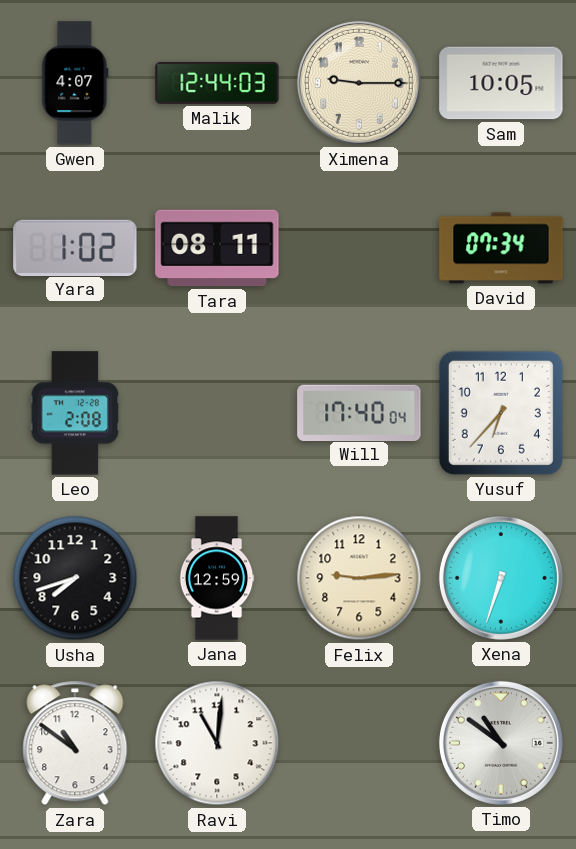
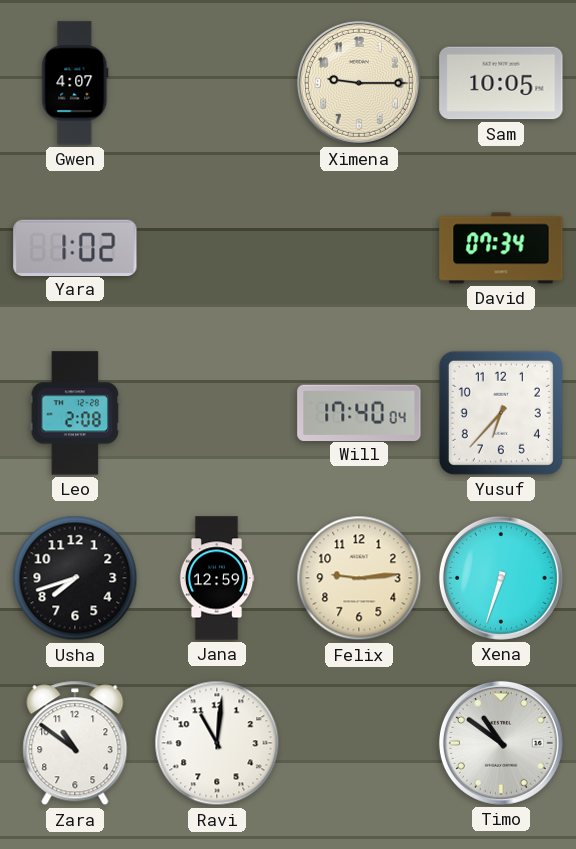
Malik: 12:44 -> none
Tara: 08:11 -> none
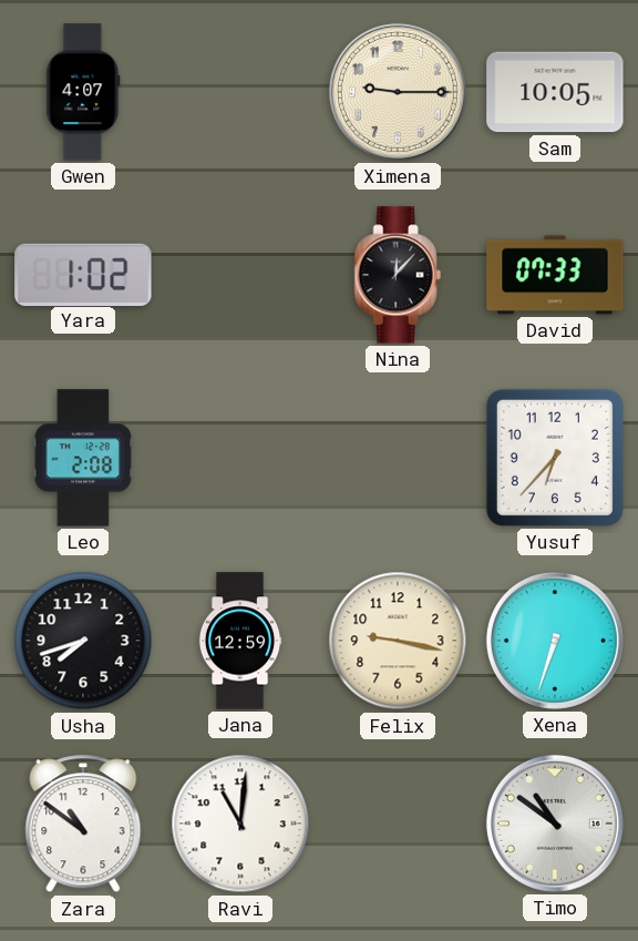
Nina: none -> 12:07
David: 07:34 -> 07:33
Will: 17:40 -> none
Felix: 9:14 -> 9:17
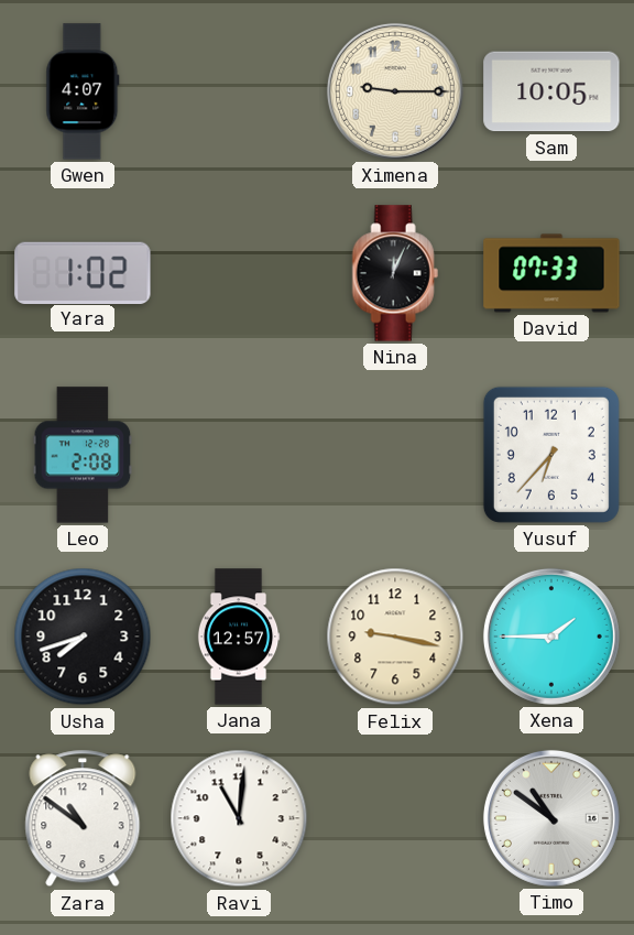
Nina: 12:07 -> 12:04
Jana: 12:59 -> 12:57
Xena: 6:33 -> 1:45
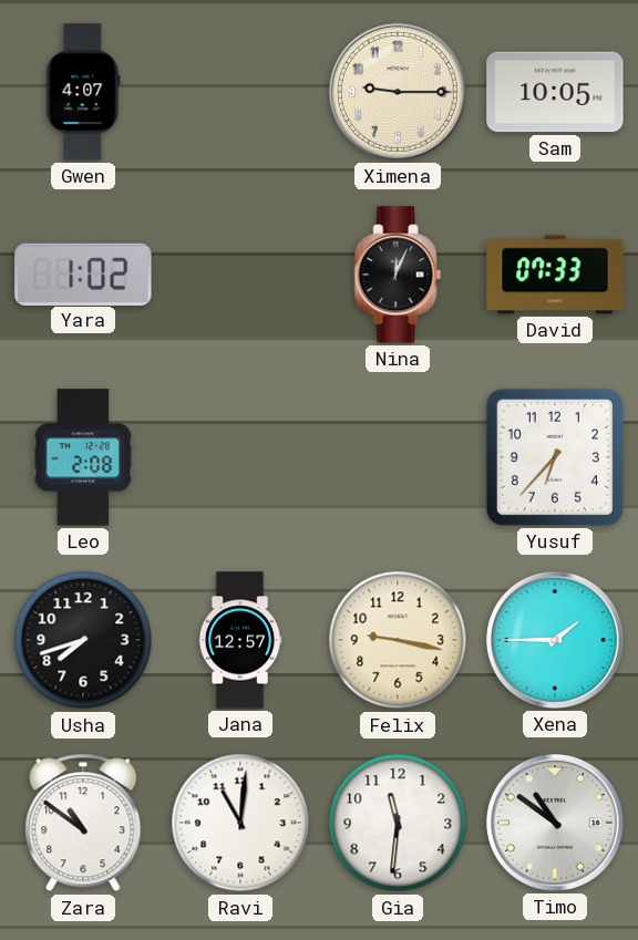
Gia: none -> 11:31
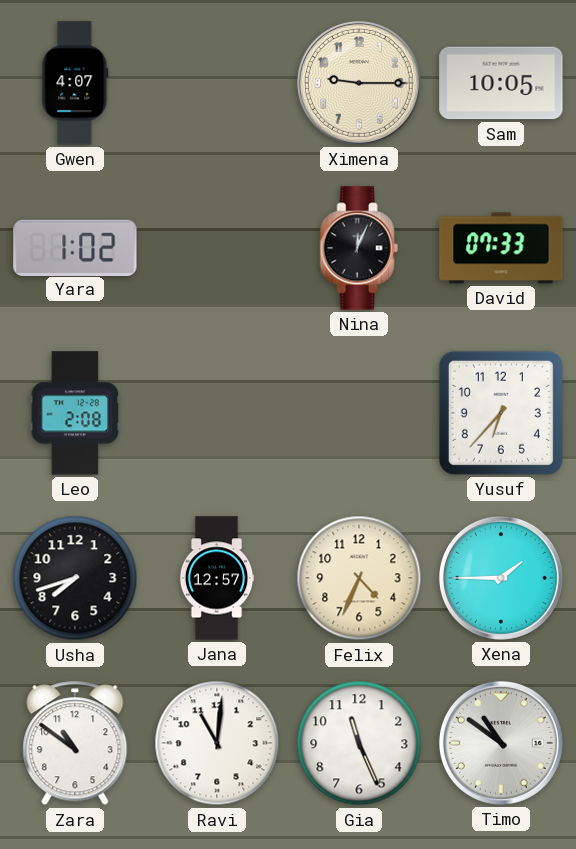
Felix: 9:17 -> 4:34
Gia: 11:31 -> 11:26
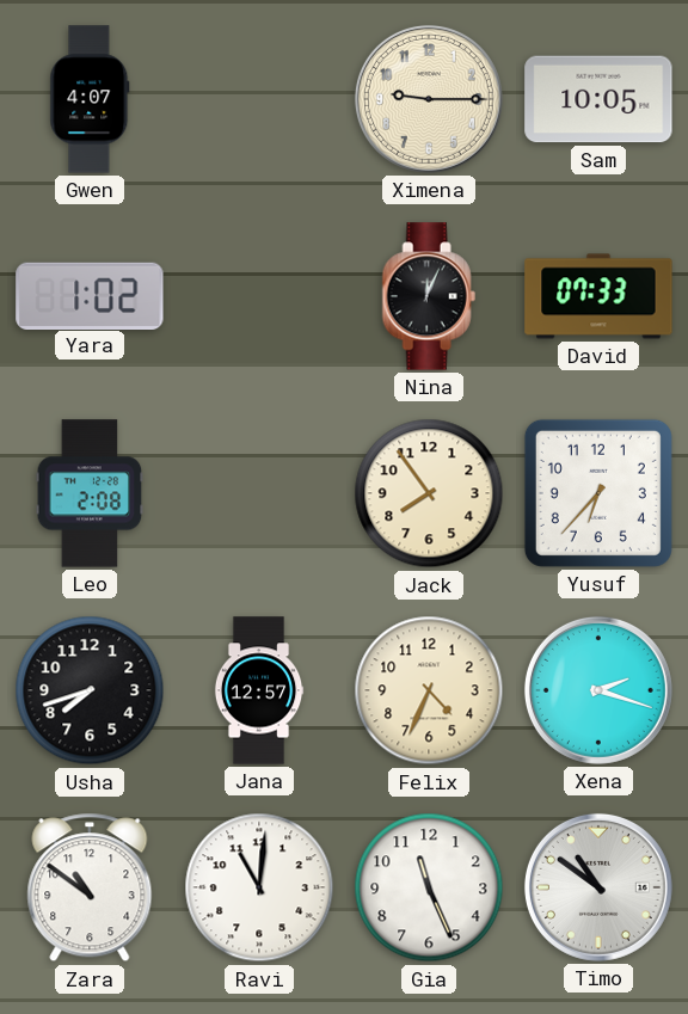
Jack: none -> 7:54
Xena: 1:45 -> 2:18
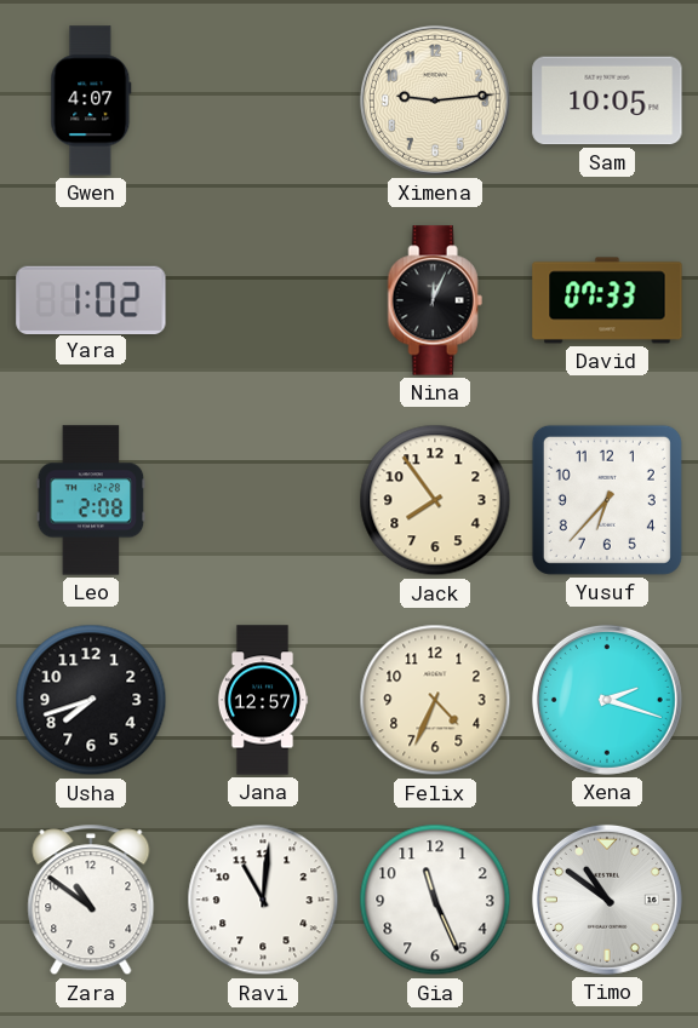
Ximena: 9:15 -> 9:14
